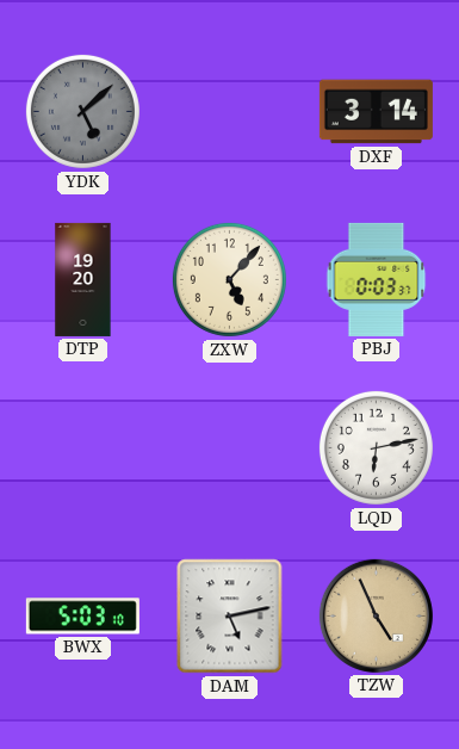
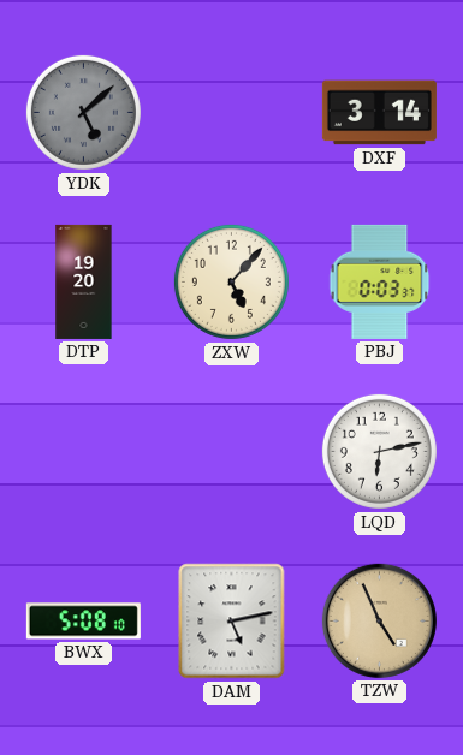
BWX: 5:03 -> 5:08
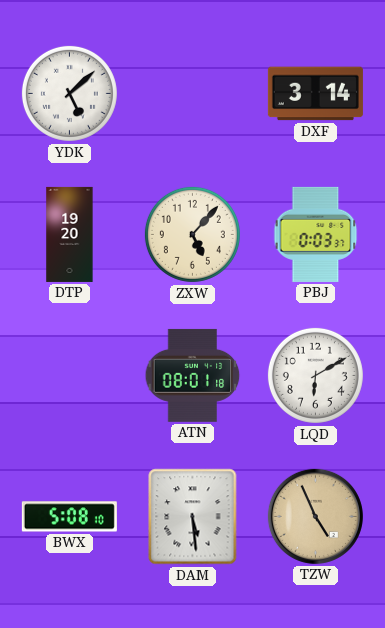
YDK dial: grey -> white
ATN: none -> 08:01
LQD: 6:13 -> 6:10
DAM: 5:13 -> 5:29
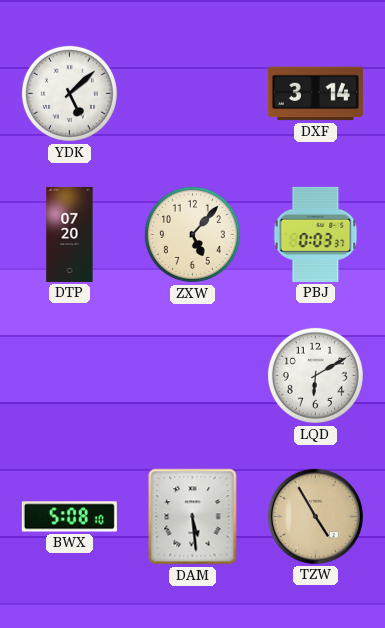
DTP: 19:20 -> 07:20
ATN: 08:01 -> none
TZW: 4:56 -> 4:55
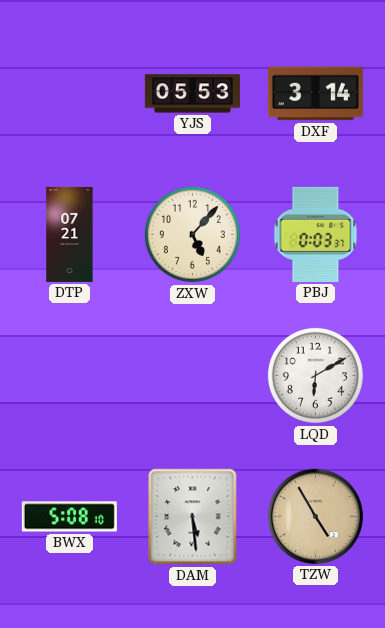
YDK: 5:08 -> none
YJS: none -> 05:53
DTP: 07:20 -> 07:21
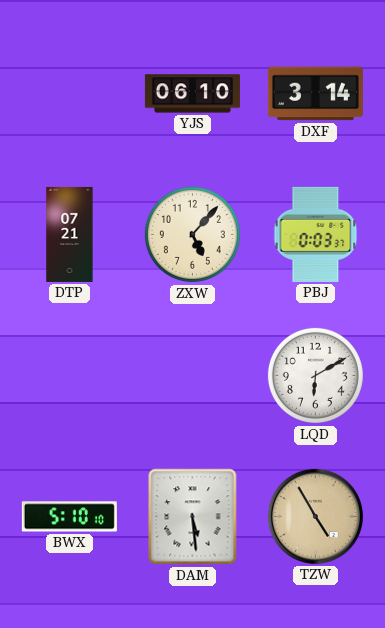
YJS: 05:53 -> 06:10
BWX: 5:08 -> 5:10
